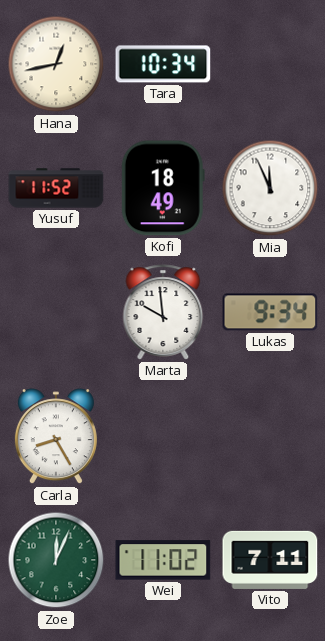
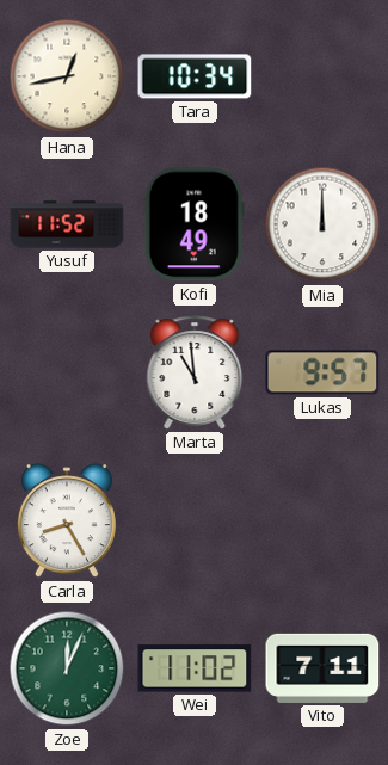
Mia: 11:56 -> 12:00
Marta: 9:59 -> 10:59
Lukas: 9:34 -> 9:57
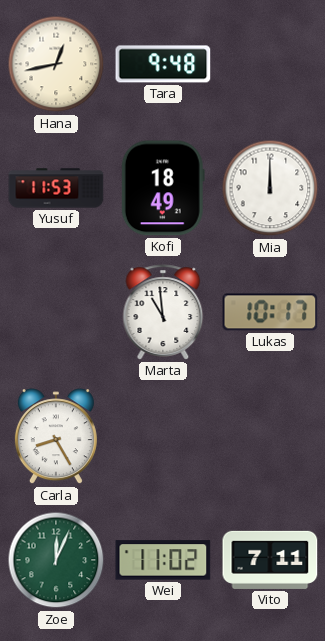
Tara: 10:34 -> 9:48
Yusuf: 11:52 -> 11:53
Lukas: 9:57 -> 10:17
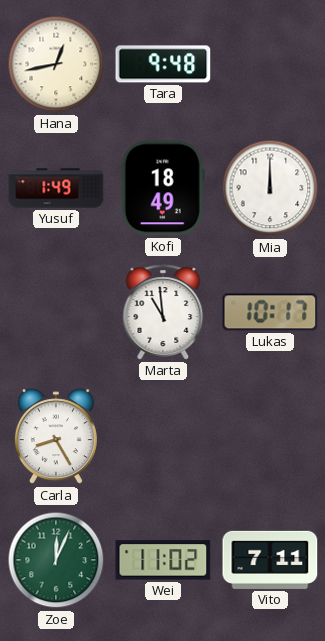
Yusuf: 11:53 -> 1:49
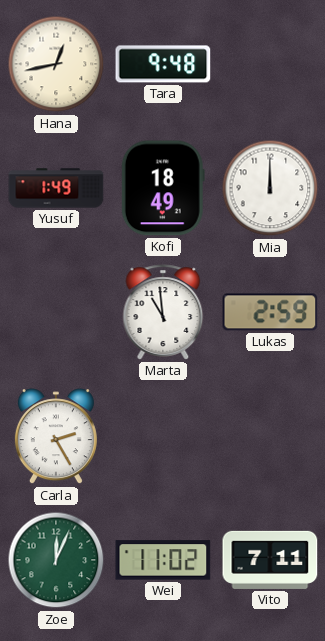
Lukas: 10:17 -> 2:59
Carla: 8:25 -> 2:25
